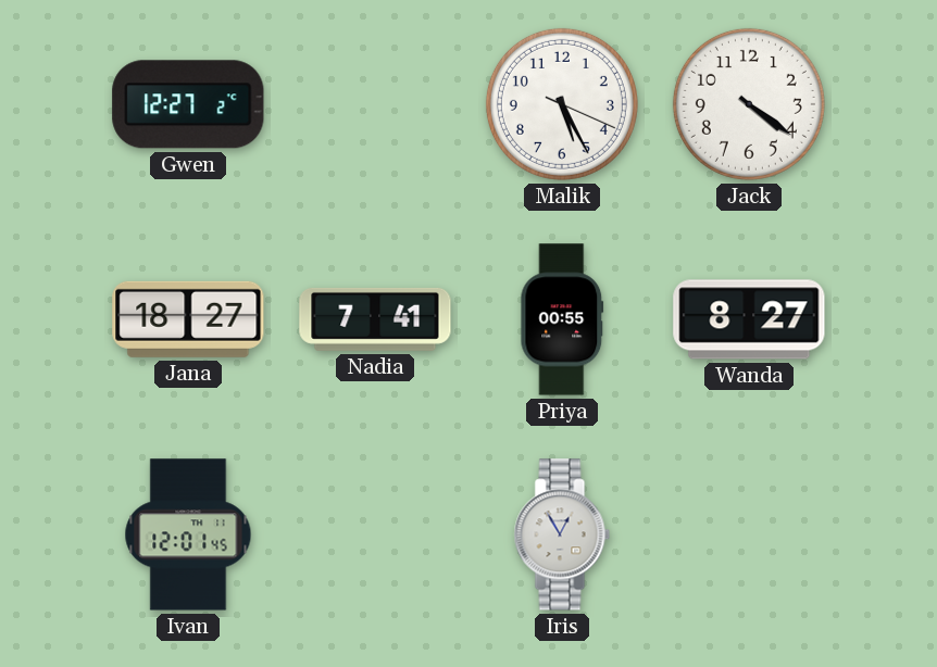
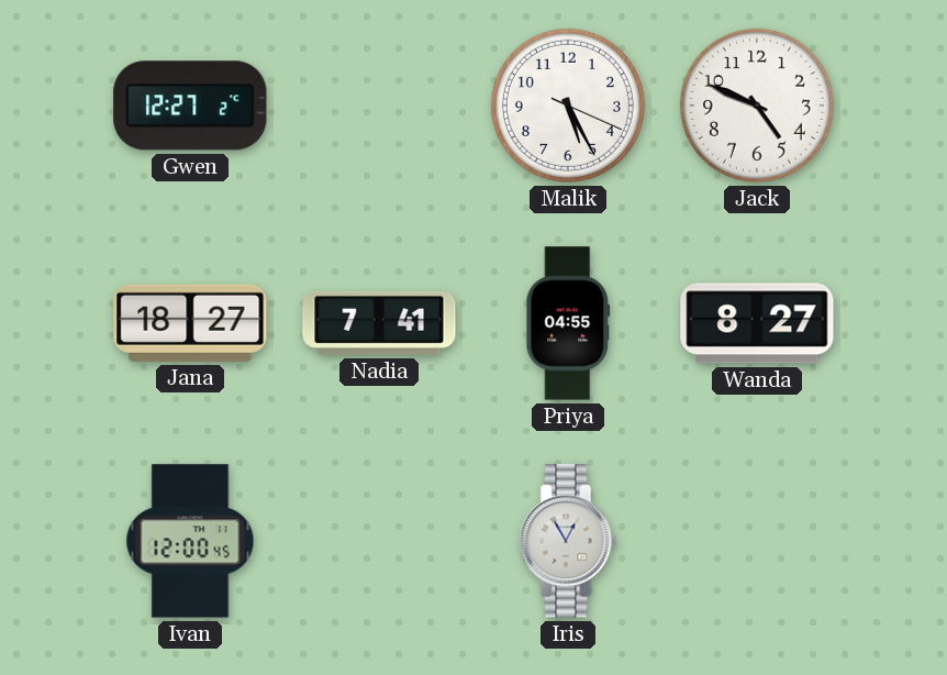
Jack: 4:21 -> 4:49
Priya: 00:55 -> 04:55
Ivan: 12:01 -> 12:00
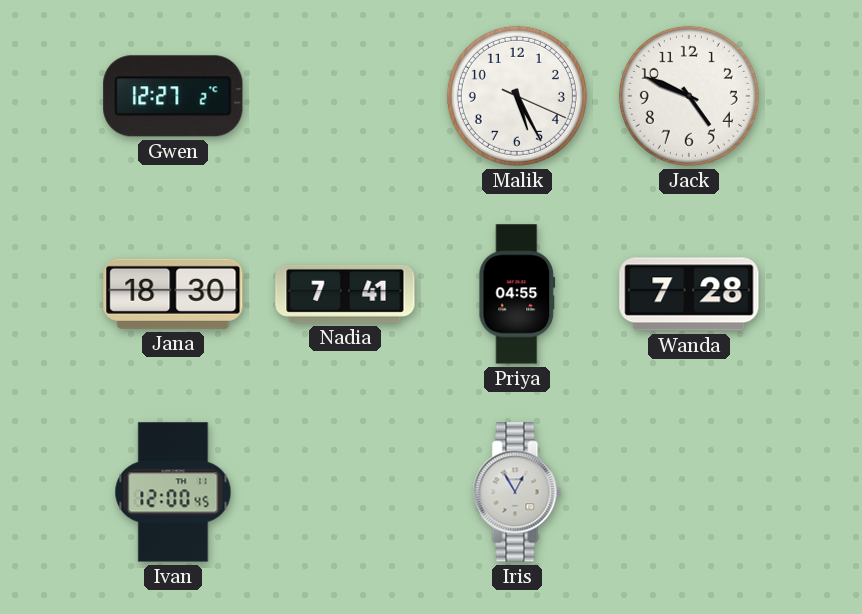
Jana: 18:27 -> 18:30
Wanda: 8:27 -> 7:28
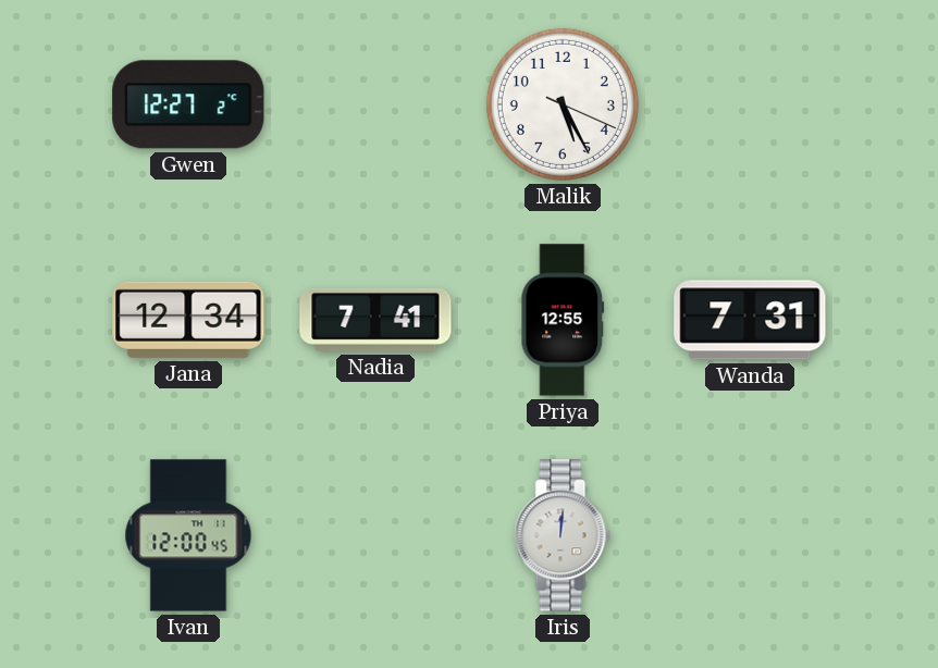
Jack: 4:49 -> none
Jana: 18:30 -> 12:34
Priya: 04:55 -> 12:55
Wanda: 7:28 -> 7:31
Iris: 12:55 -> 12:01
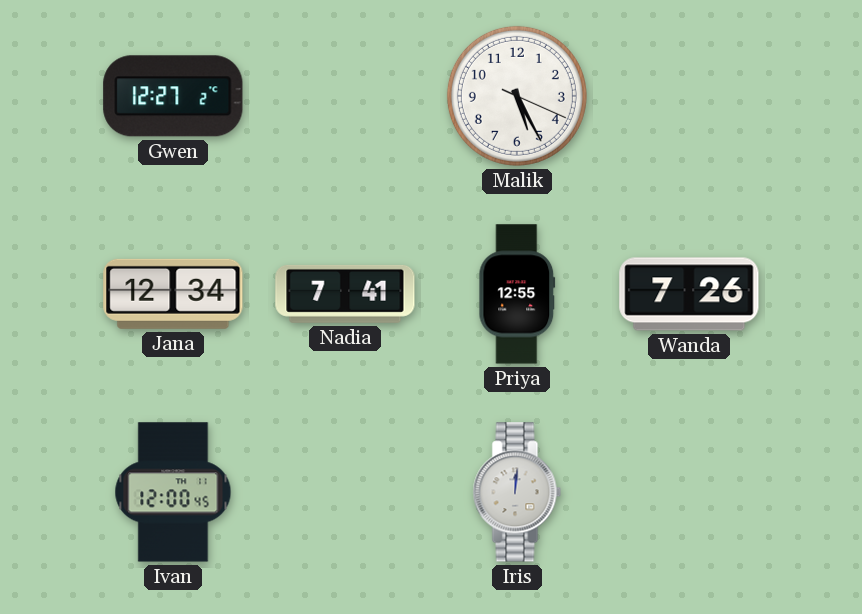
Wanda: 7:31 -> 7:26
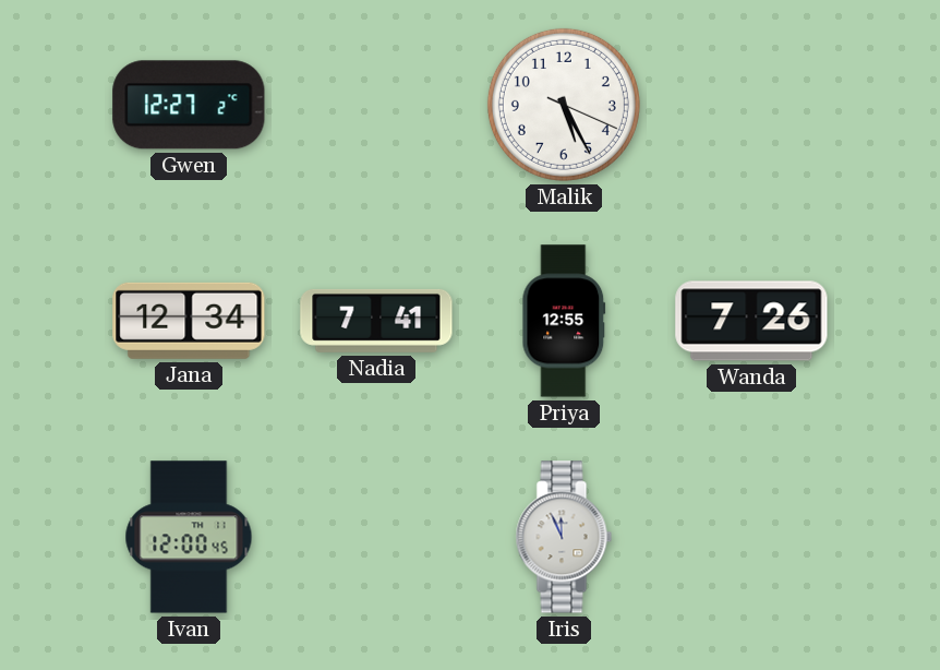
Iris: 12:01 -> 11:56
